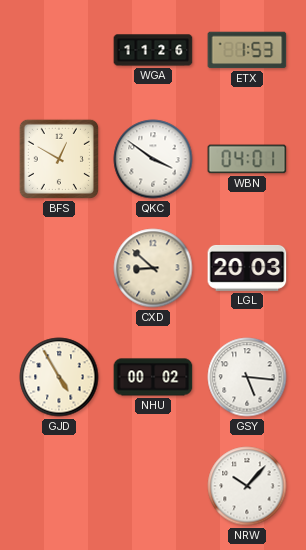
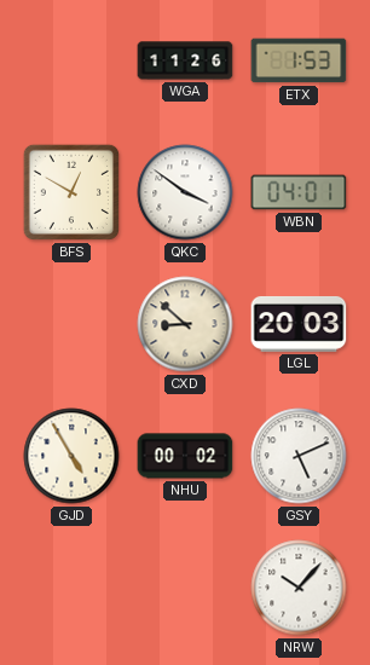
GSY: 5:16 -> 5:11
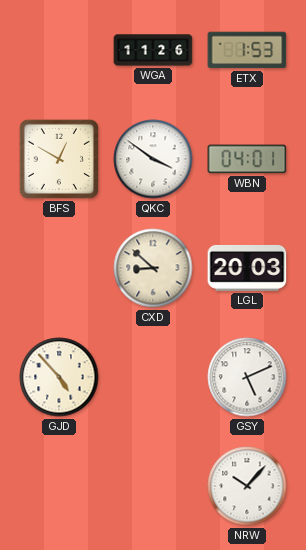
GJD: 4:55 -> 4:53
NHU: 00:02 -> none
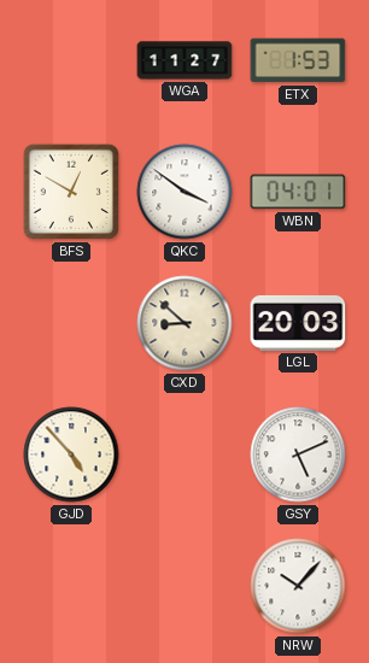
WGA: 11:26 -> 11:27
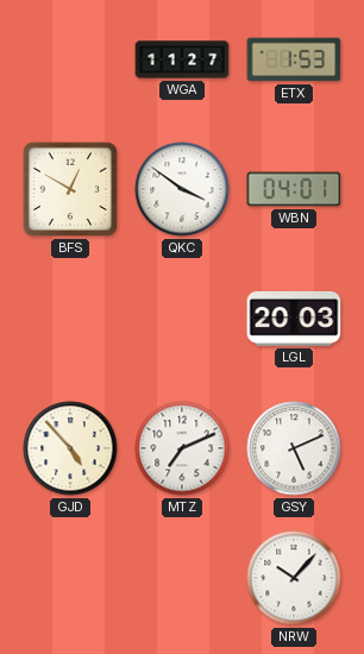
CXD: 8:52 -> none
MTZ: none -> 7:11
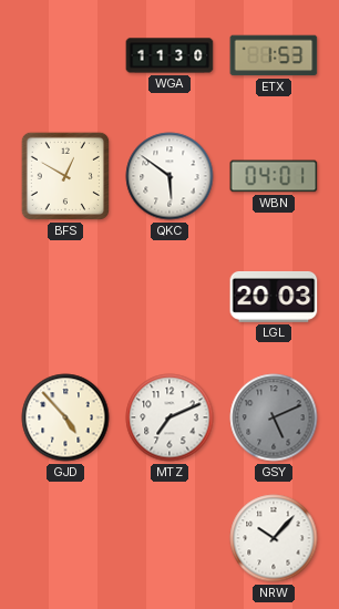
WGA: 11:27 -> 11:30
QKC: 3:51 -> 5:51
GSY dial: white -> grey
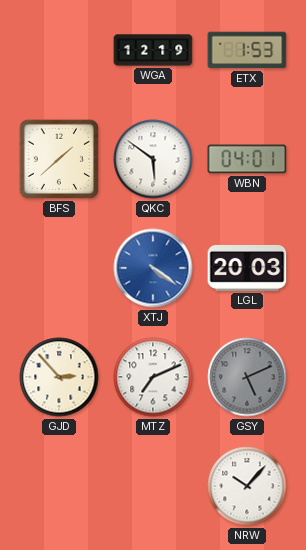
WGA: 11:30 -> 12:19
BFS: 12:50 -> 1:38
XTJ: none -> 4:21
GJD: 4:53 -> 2:53
